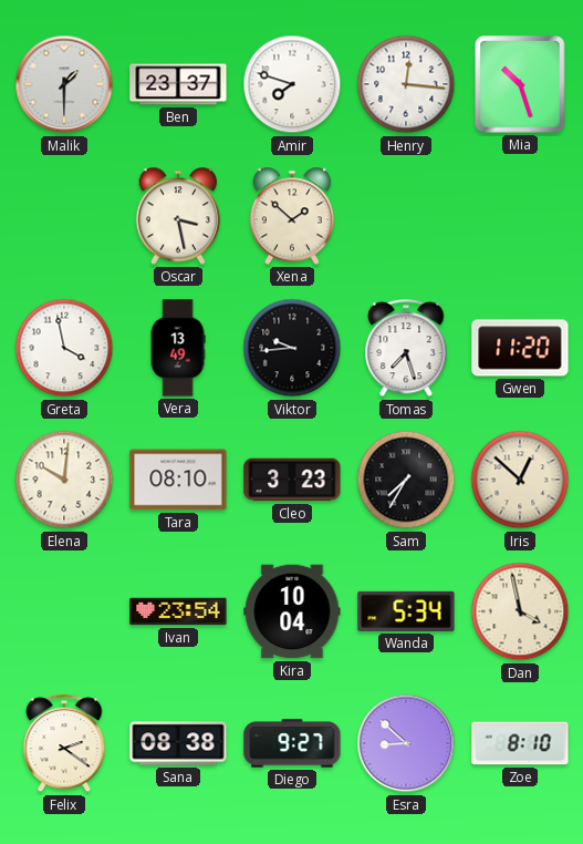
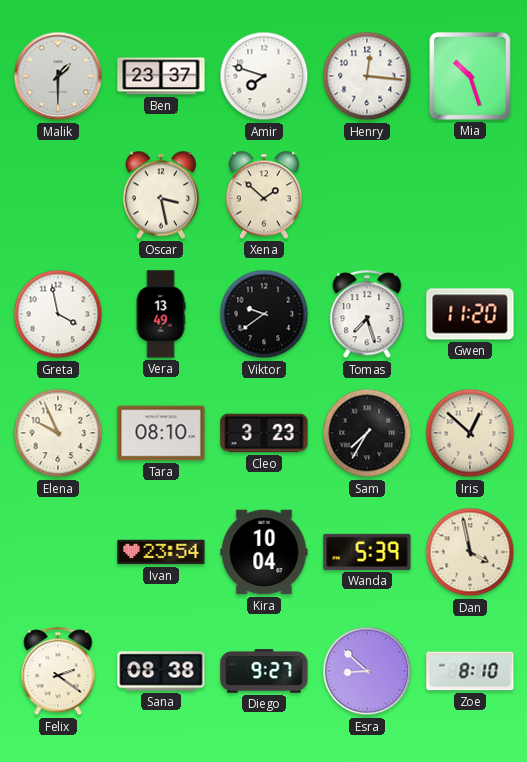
Viktor: 9:44 -> 9:39
Elena: 10:01 -> 9:56
Wanda: 5:34 -> 5:39
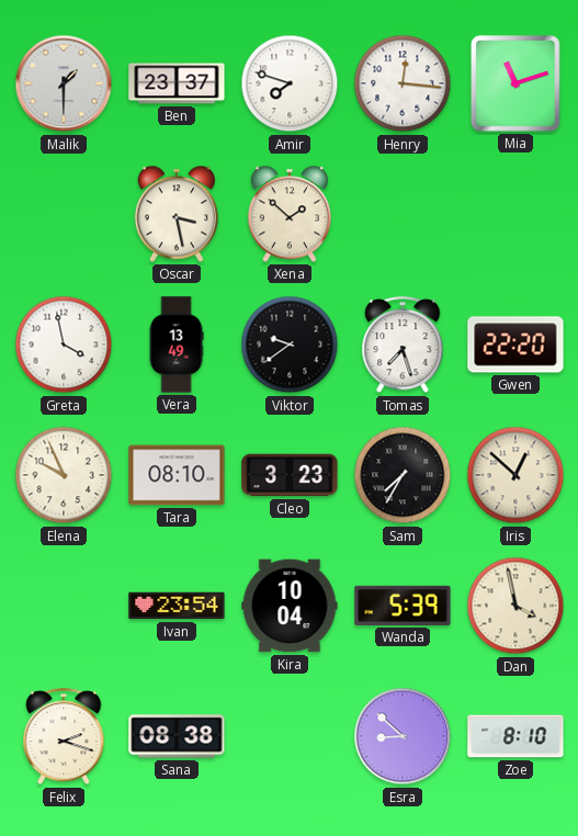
Mia: 10:27 -> 11:12
Gwen: 11:20 -> 22:20
Felix: 2:21 -> 2:18
Diego: 9:27 -> none
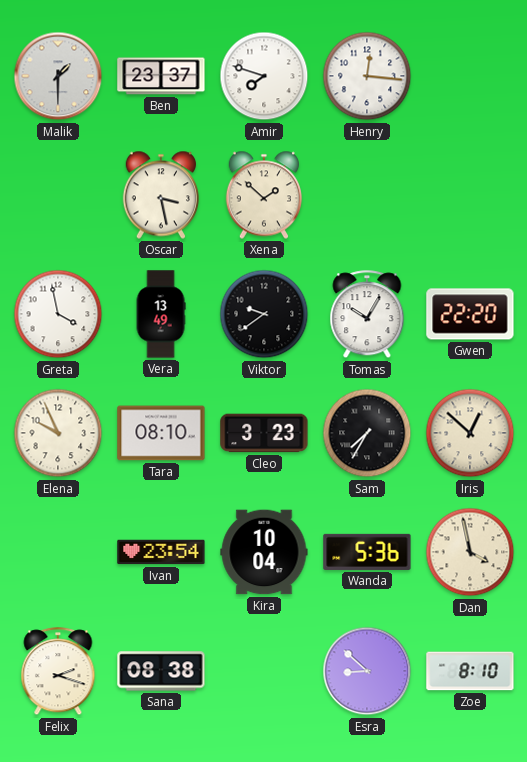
Mia: 11:12 -> none
Tomas: 7:27 -> 10:05
Wanda: 5:39 -> 5:36
